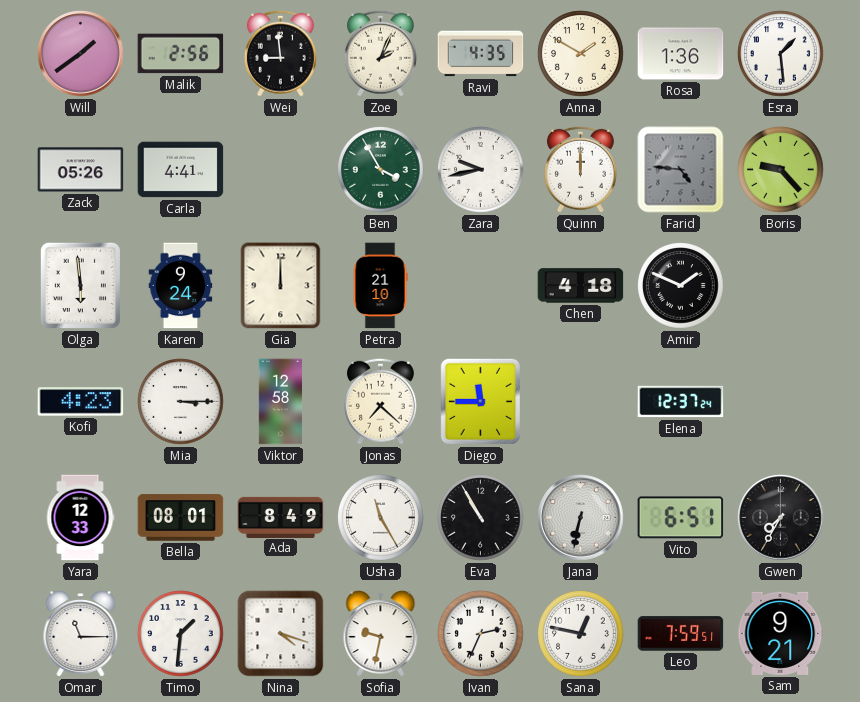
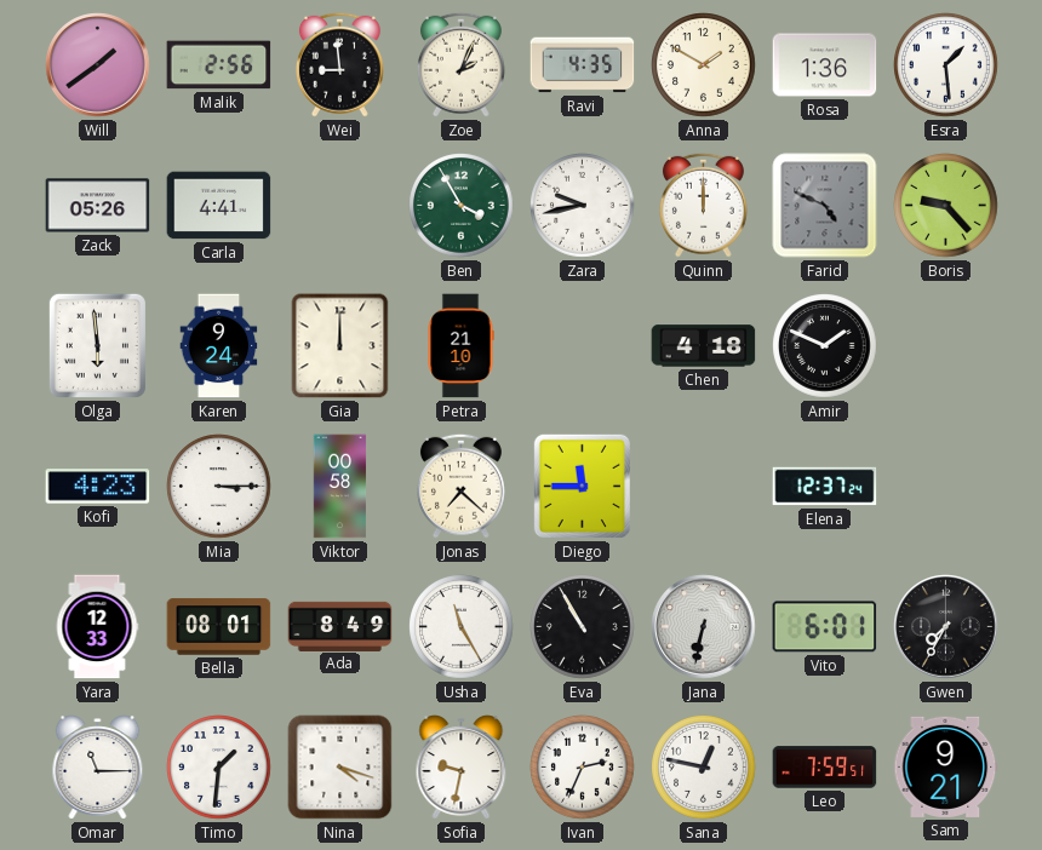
Farid: 4:46 -> 4:49
Viktor: 12:58 -> 00:58
Vito: 6:51 -> 6:01
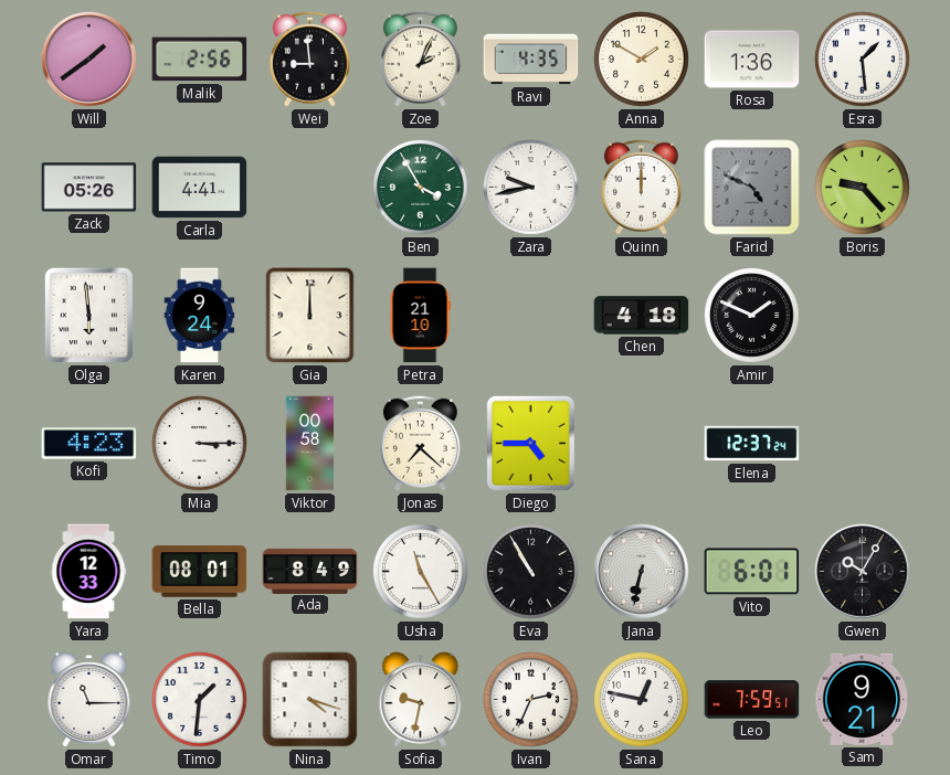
Diego: 11:45 -> 4:45
Gwen: 7:35 -> 10:05
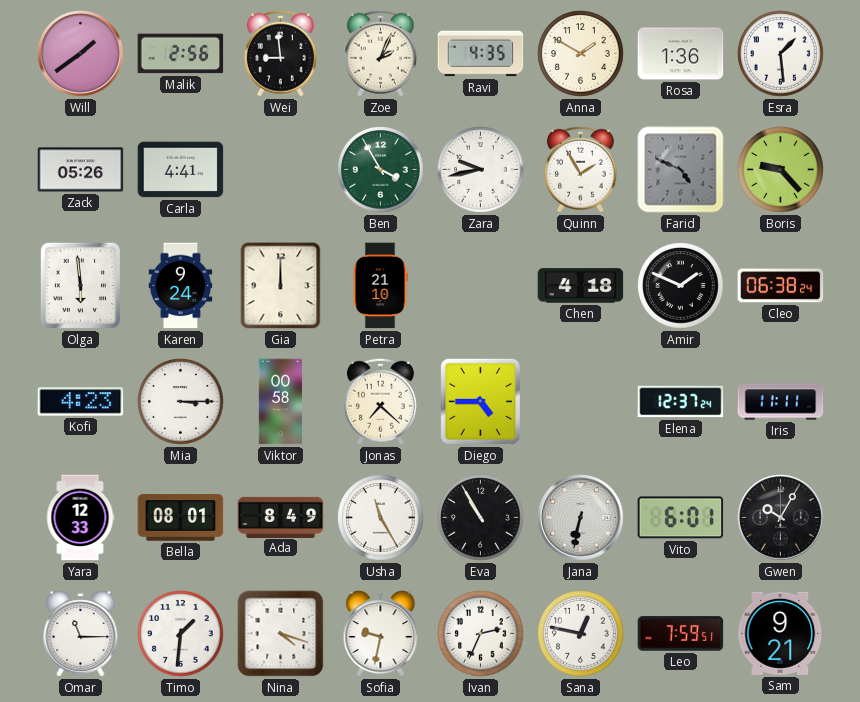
Quinn: 12:00 -> 1:55
Cleo: none -> 06:38
Iris: none -> 11:11
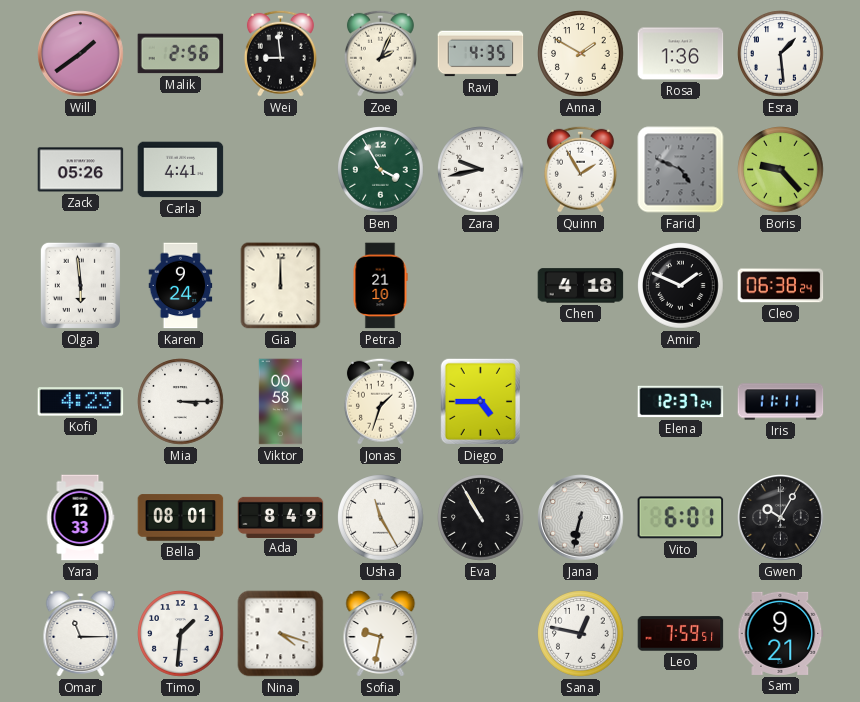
Jonas: 7:22 -> 1:33
Ivan: 2:34 -> none
